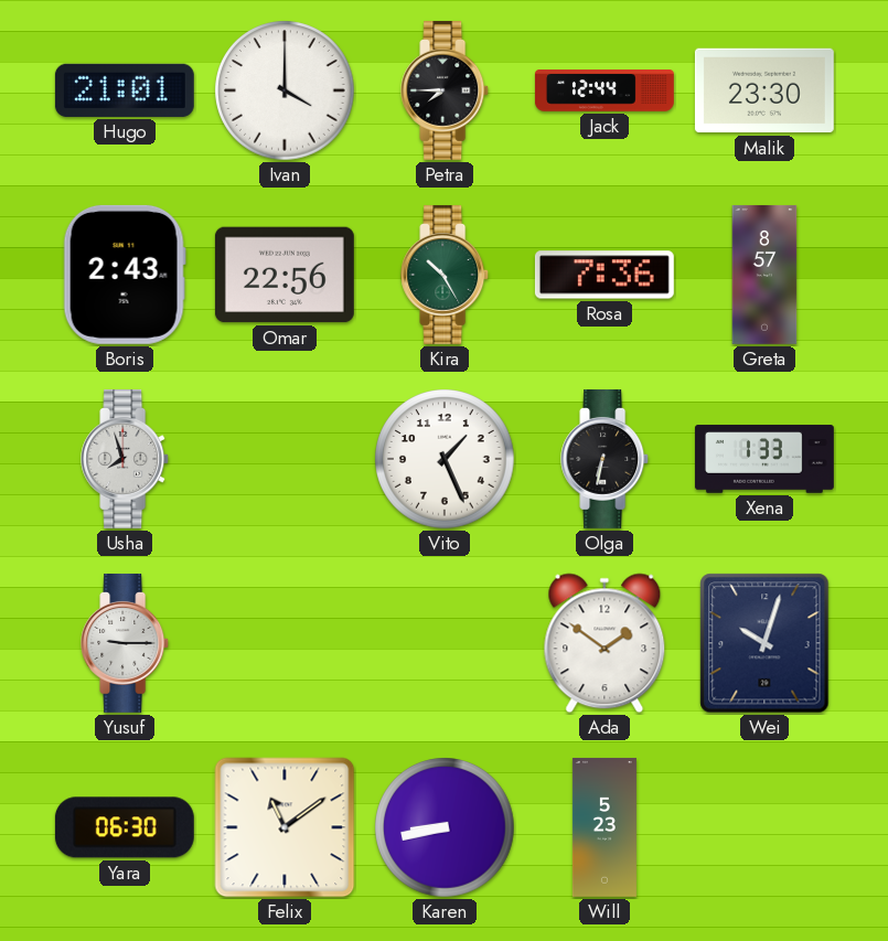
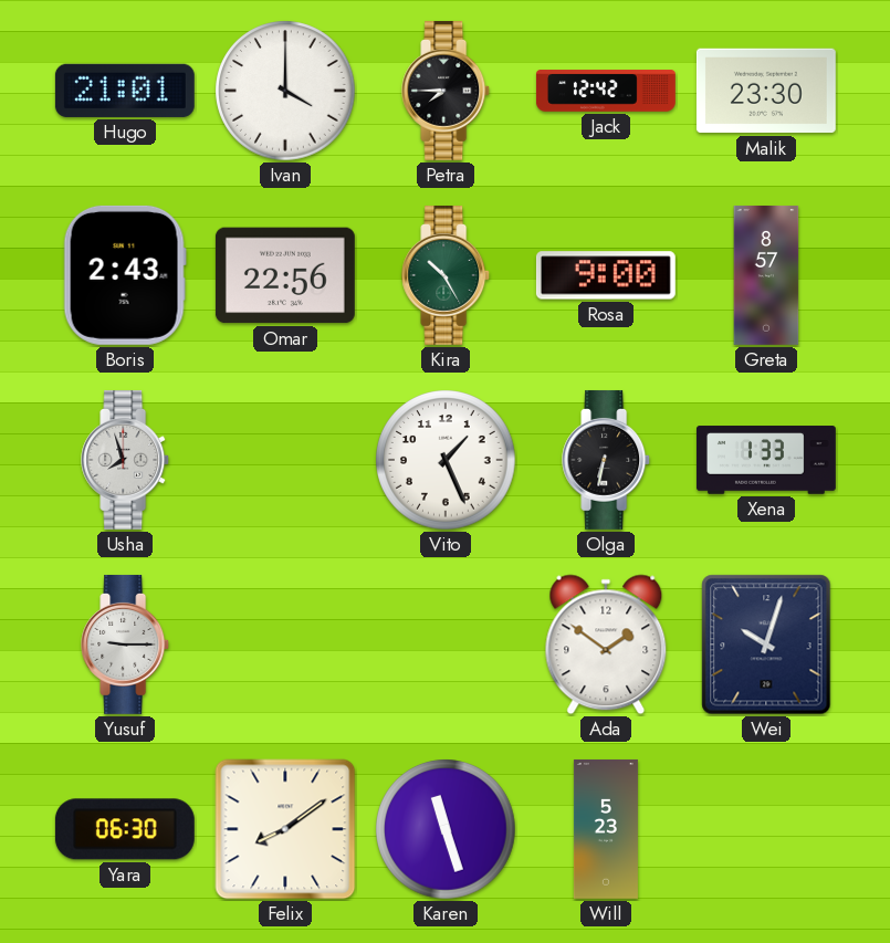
Jack: 12:44 -> 12:42
Rosa: 7:36 -> 9:00
Felix: 11:09 -> 8:09
Karen: 8:43 -> 11:27
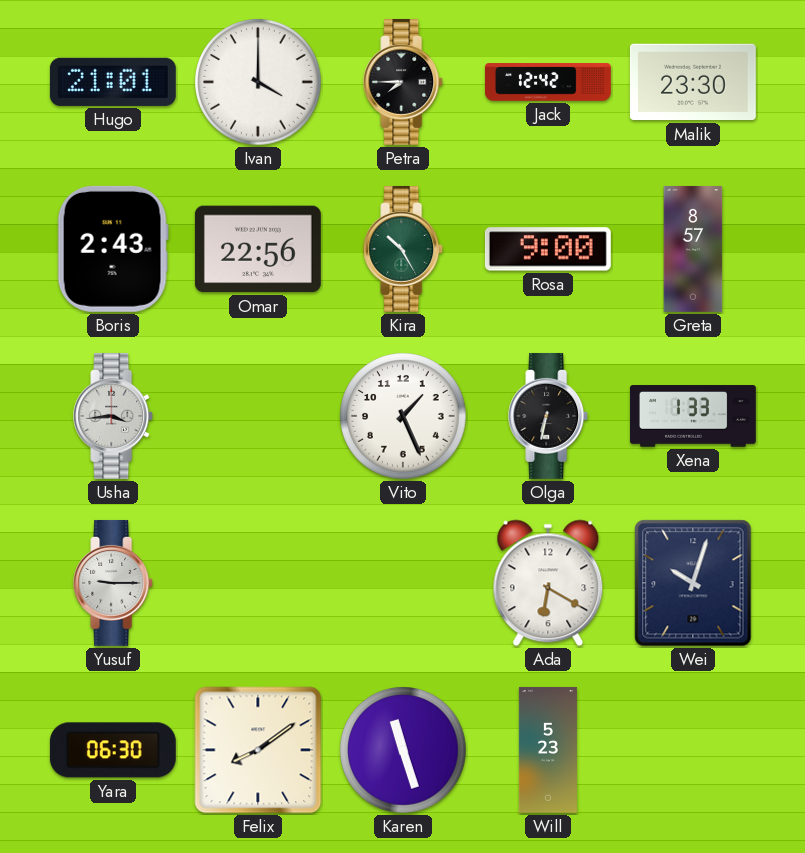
Usha: 7:57 -> 3:44
Ada: 1:51 -> 6:20
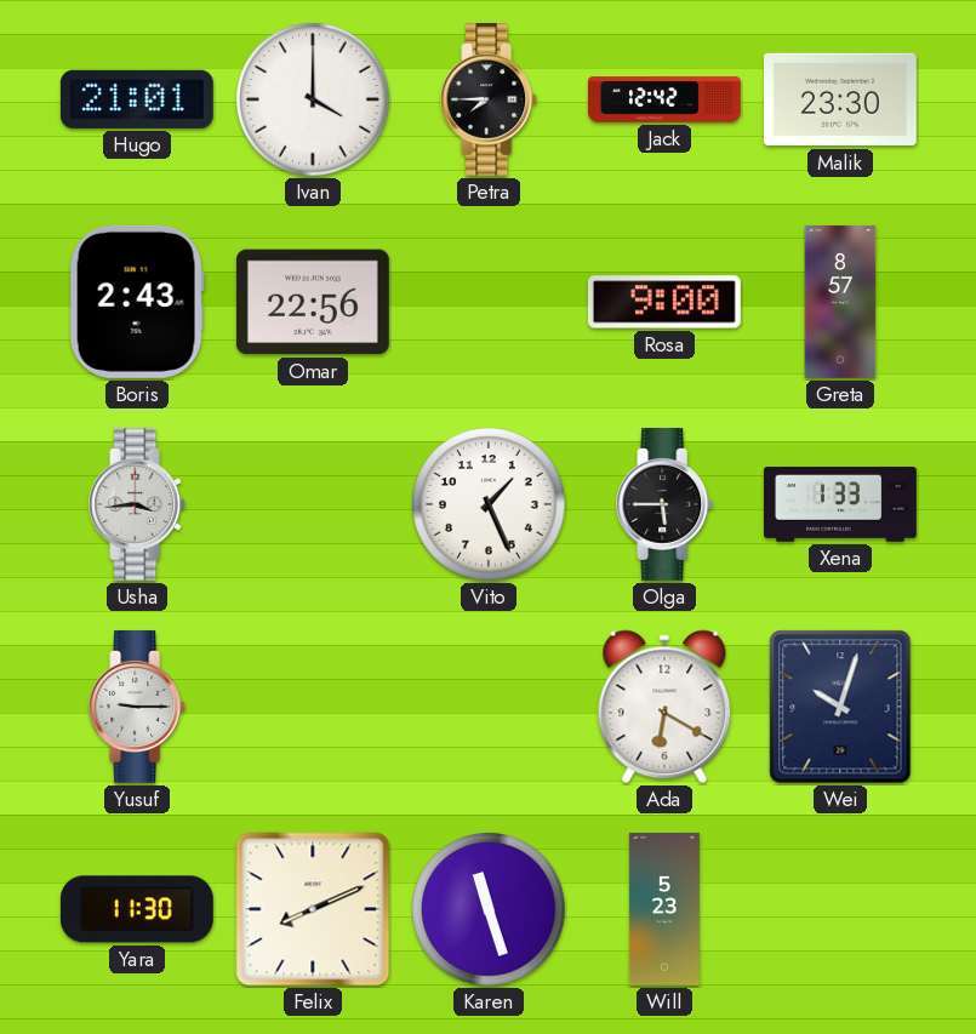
Kira: 10:25 -> none
Olga: 6:32 -> 5:45
Yara: 06:30 -> 11:30
Felix: 8:09 -> 8:11
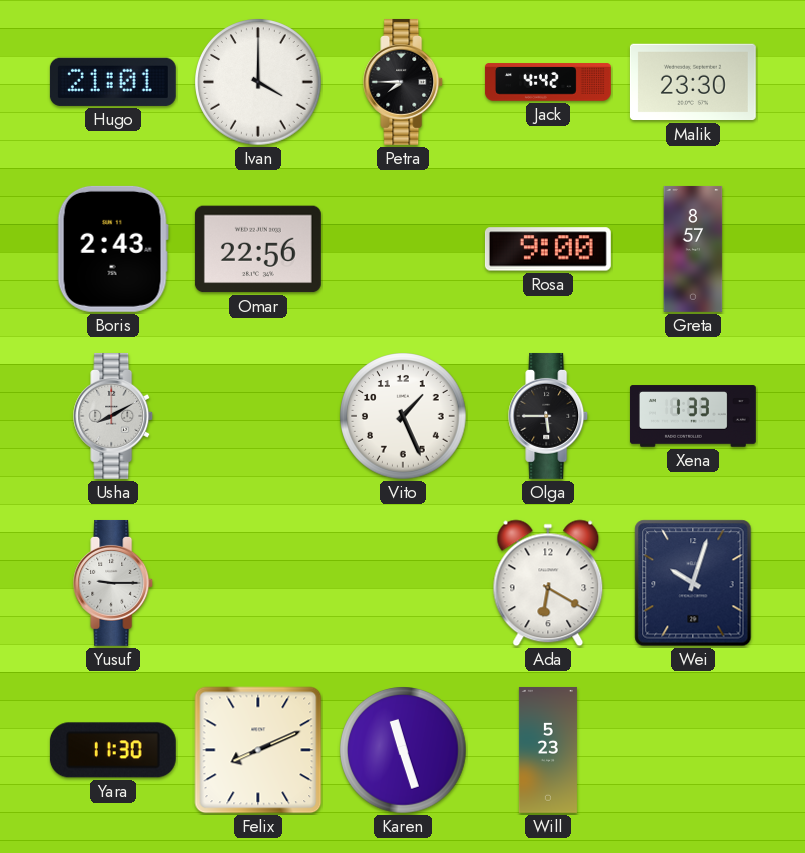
Jack: 12:42 -> 4:42
Usha: 3:44 -> 8:10
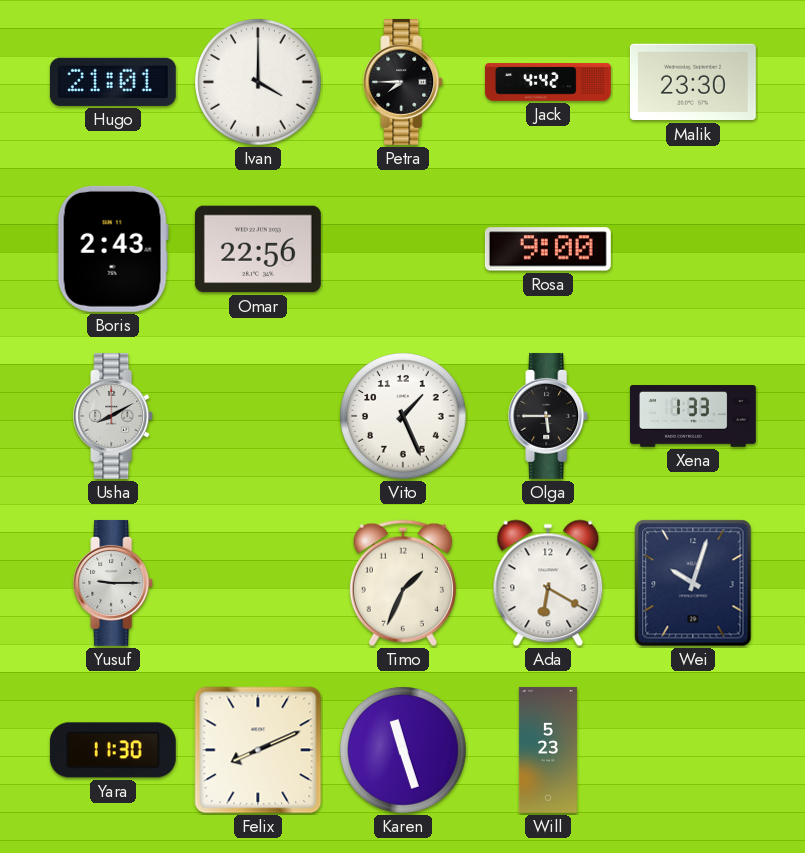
Greta: 8:57 -> none
Timo: none -> 1:34
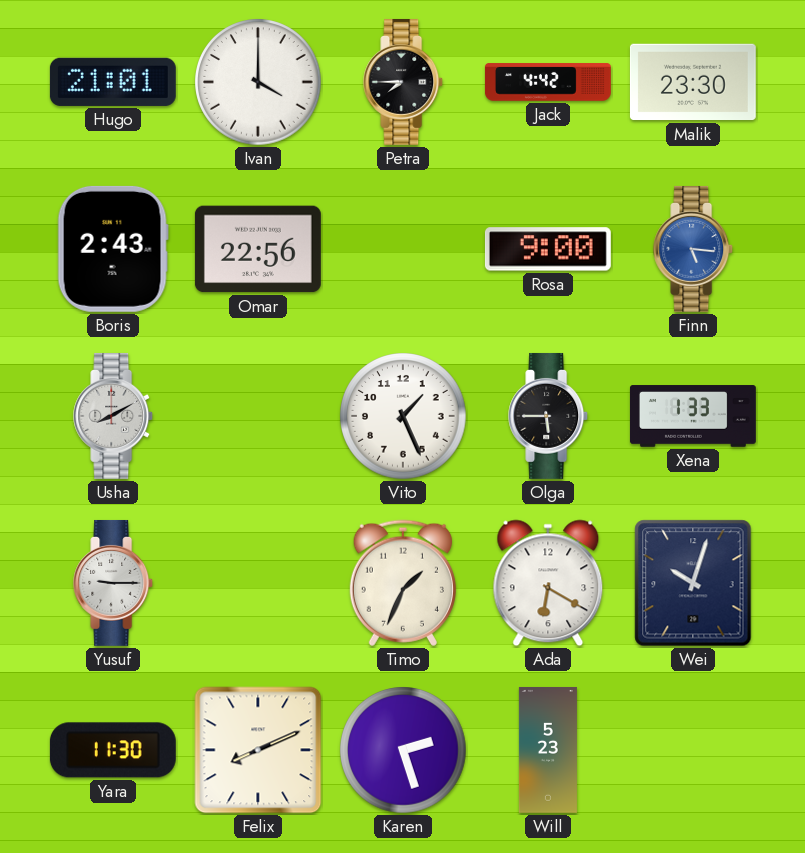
Finn: none -> 5:16
Karen: 11:27 -> 2:27
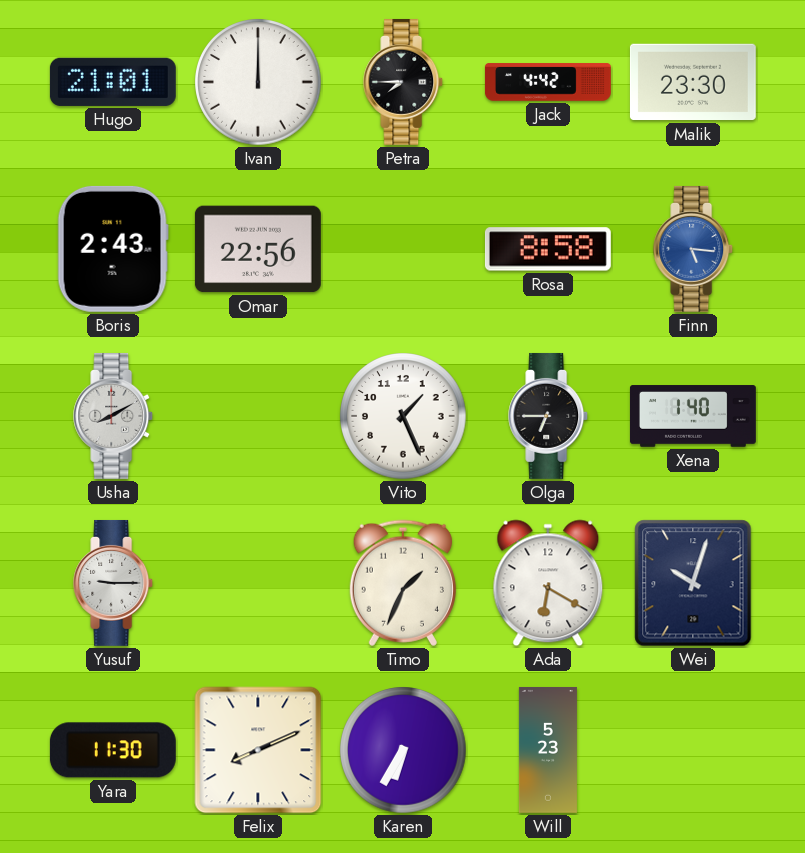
Ivan: 4:00 -> 12:00
Rosa: 9:00 -> 8:58
Olga: 5:45 -> 6:45
Xena: 1:33 -> 1:40
Karen: 2:27 -> 6:35
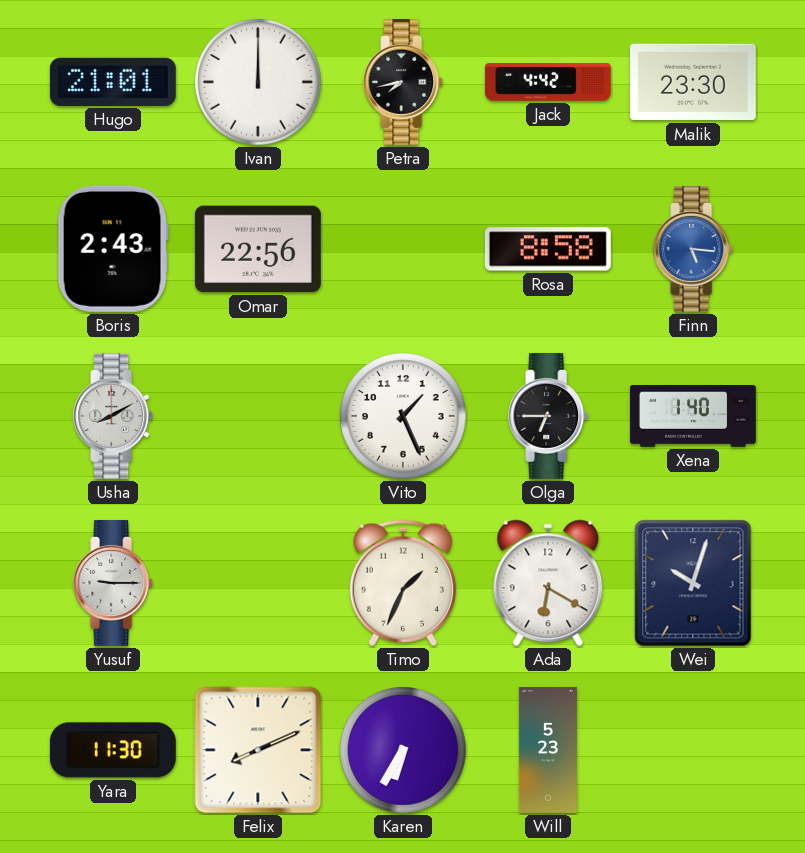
Petra: 7:45 -> 7:43
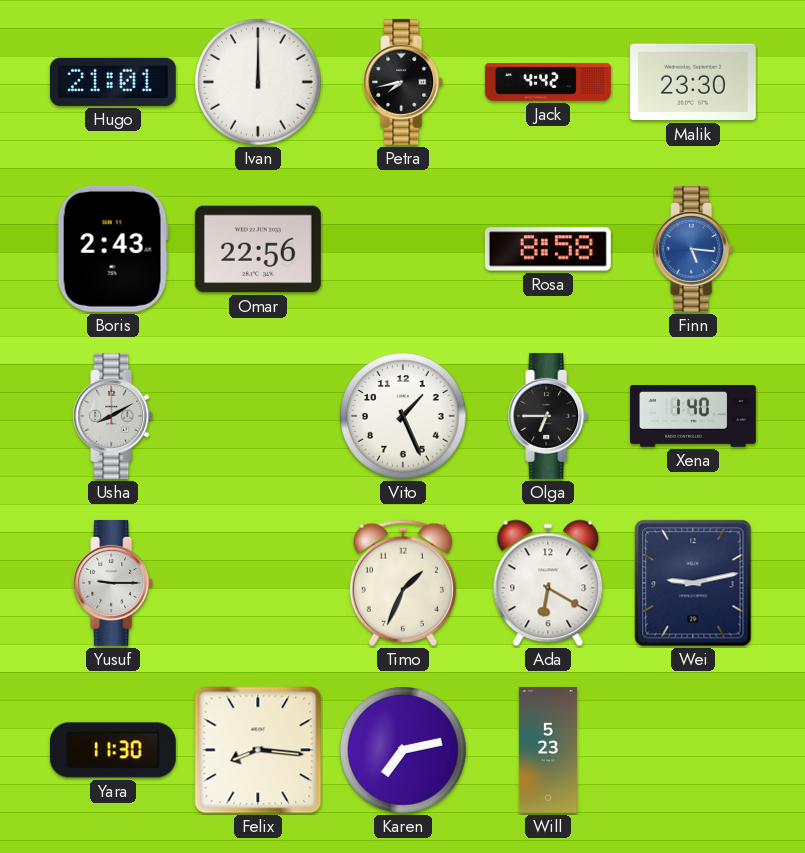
Wei: 10:03 -> 9:13
Felix: 8:11 -> 8:16
Karen: 6:35 -> 7:13
